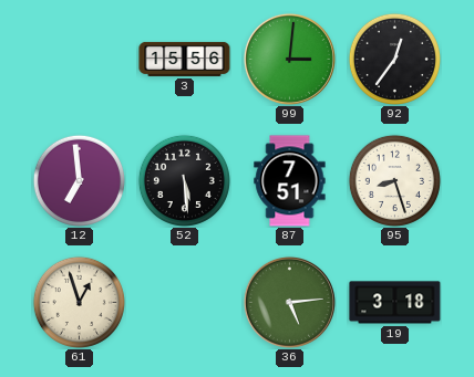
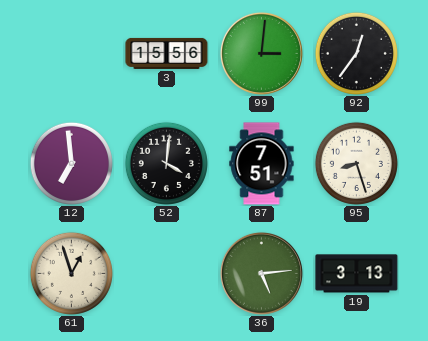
52: 5:29 -> 4:01
19: 3:18 -> 3:13
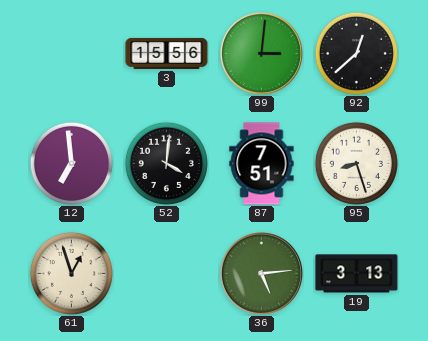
92: 12:36 -> 12:38
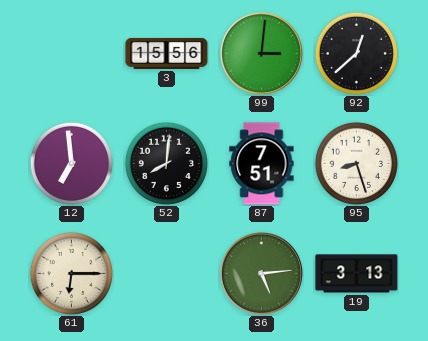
52: 4:01 -> 8:01
61: 12:57 -> 6:15
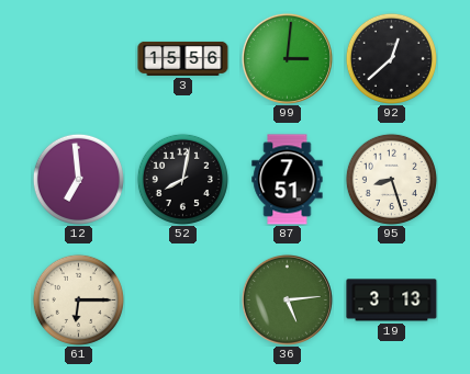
52: 8:01 -> 8:02
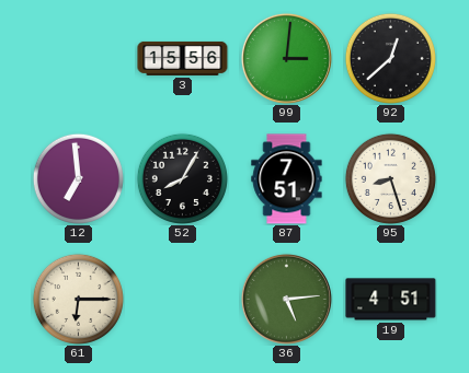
52: 8:02 -> 8:05
19: 3:13 -> 4:51
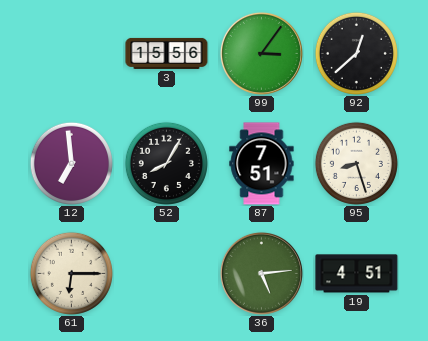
99: 3:01 -> 3:06
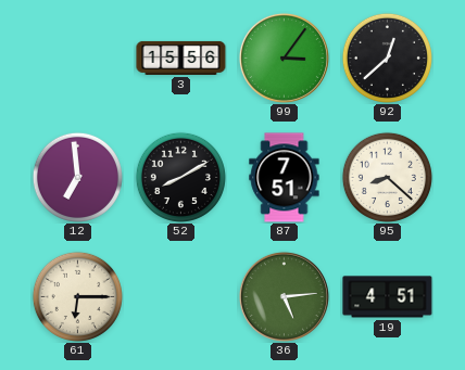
52: 8:05 -> 8:10
95: 8:27 -> 8:22
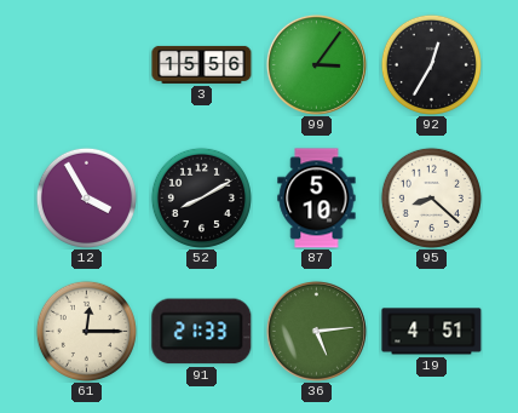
92: 12:38 -> 12:35
12: 6:59 -> 3:55
87: 7:51 -> 5:10
61: 6:15 -> 12:15
91: none -> 21:33
